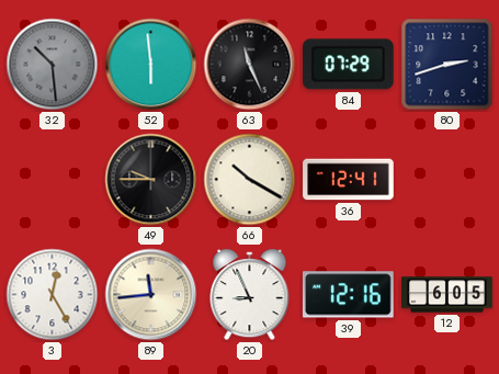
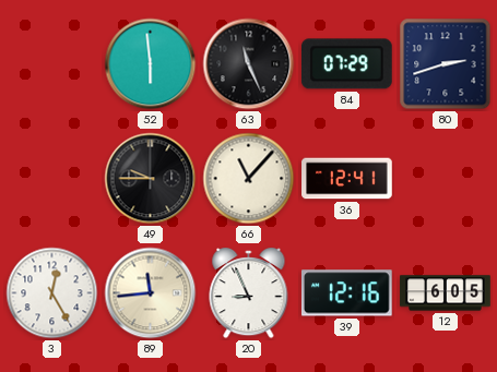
32: 10:29 -> none
66: 10:20 -> 11:07
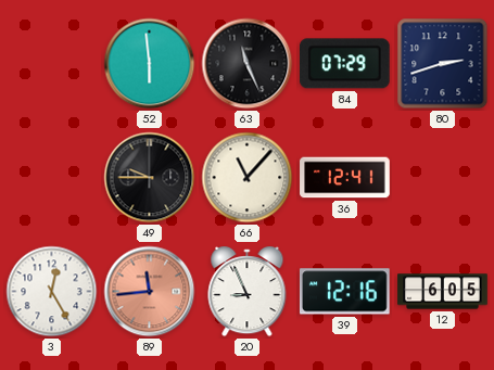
89 dial: cream -> salmon
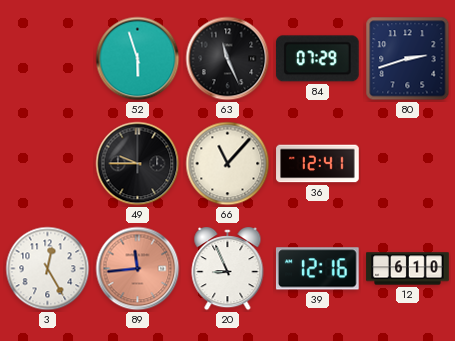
52: 5:59 -> 5:57
12: 6:05 -> 6:10
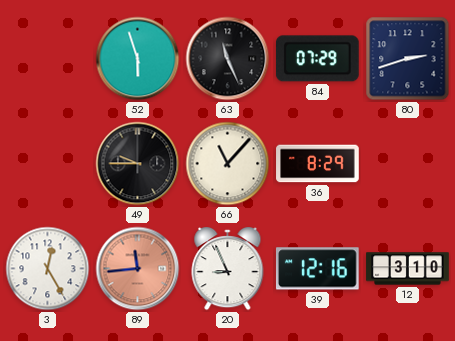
36: 12:41 -> 8:29
12: 6:10 -> 3:10
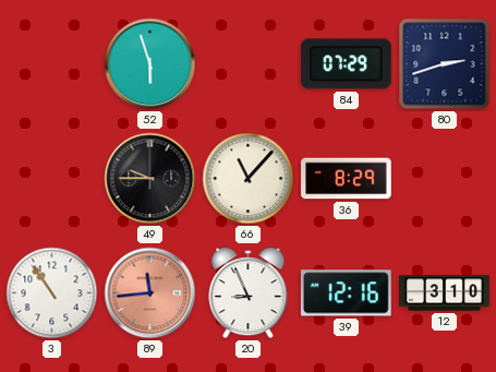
63: 11:26 -> none
3: 12:25 -> 10:54
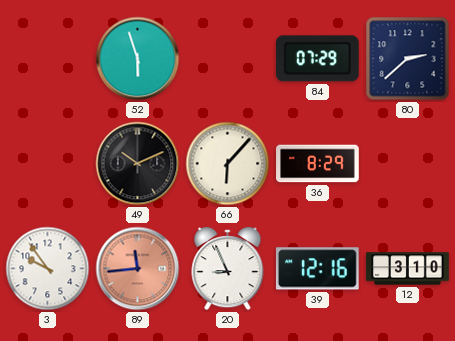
80: 2:42 -> 2:38
49: 9:45 -> 10:11
66: 11:07 -> 6:07
3: 10:54 -> 9:54
